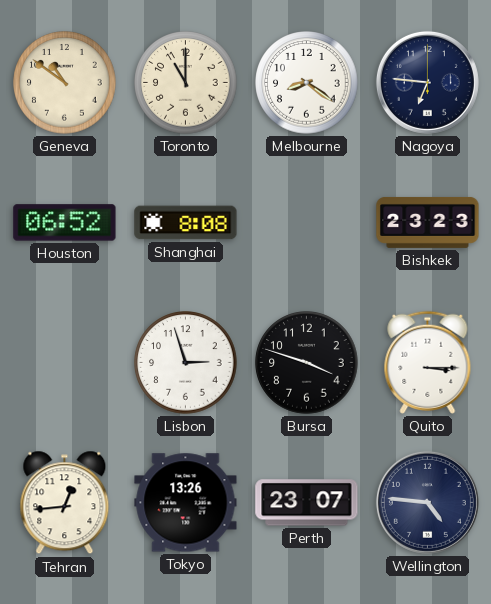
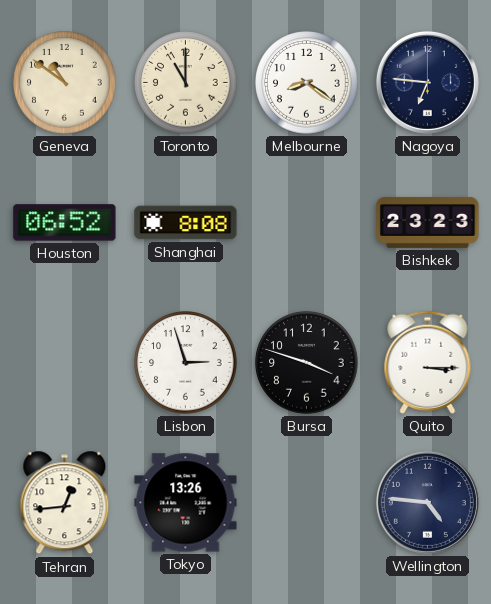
Perth: 23:07 -> none
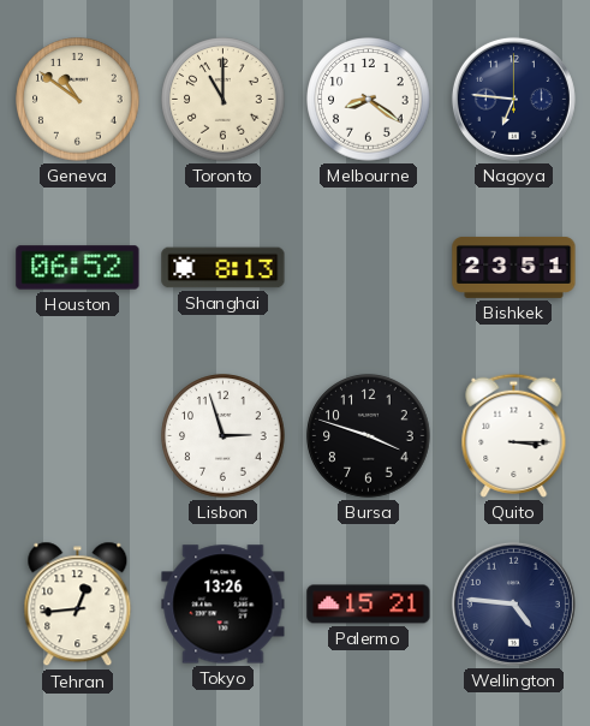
Shanghai: 8:08 -> 8:13
Bishkek: 23:23 -> 23:51
Palermo: none -> 15:21
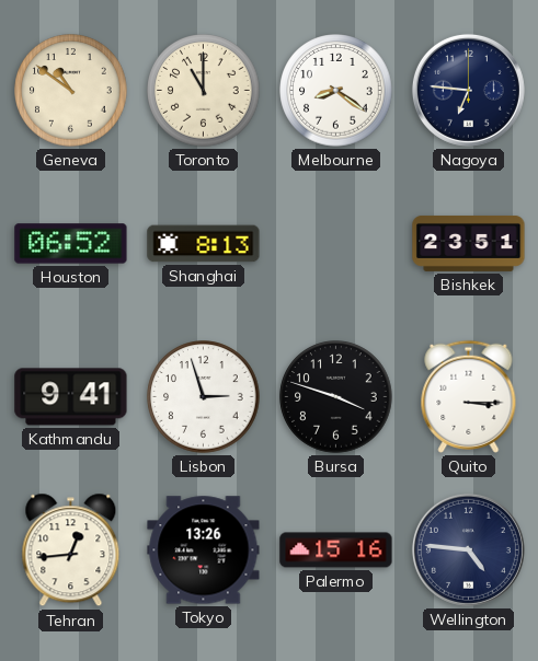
Kathmandu: none -> 9:41
Palermo: 15:21 -> 15:16
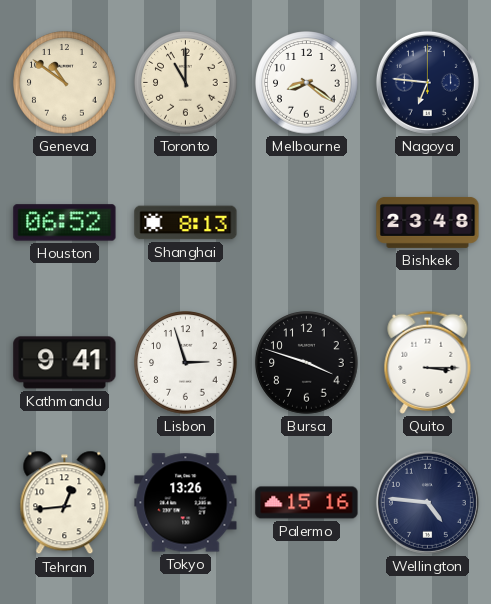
Bishkek: 23:51 -> 23:48
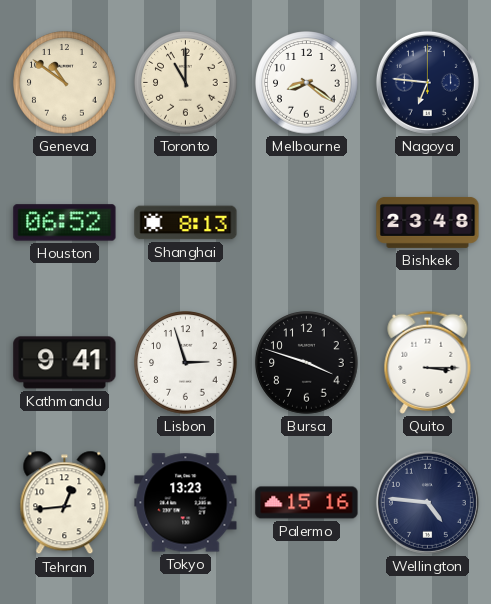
Tokyo: 13:26 -> 13:23
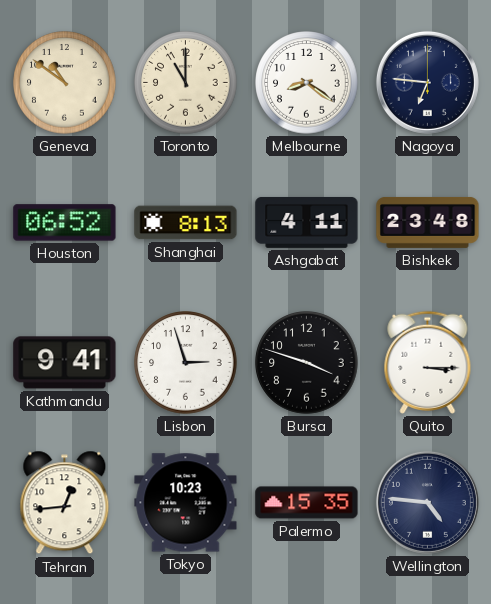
Ashgabat: none -> 4:11
Tokyo: 13:23 -> 10:23
Palermo: 15:16 -> 15:35
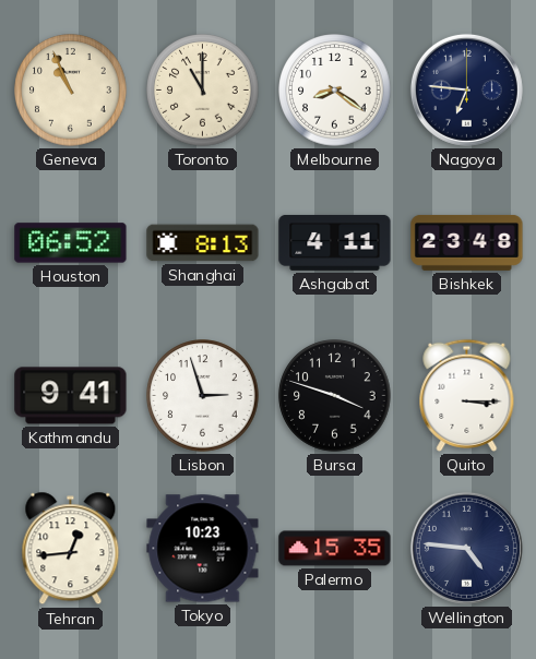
Geneva: 10:51 -> 10:56
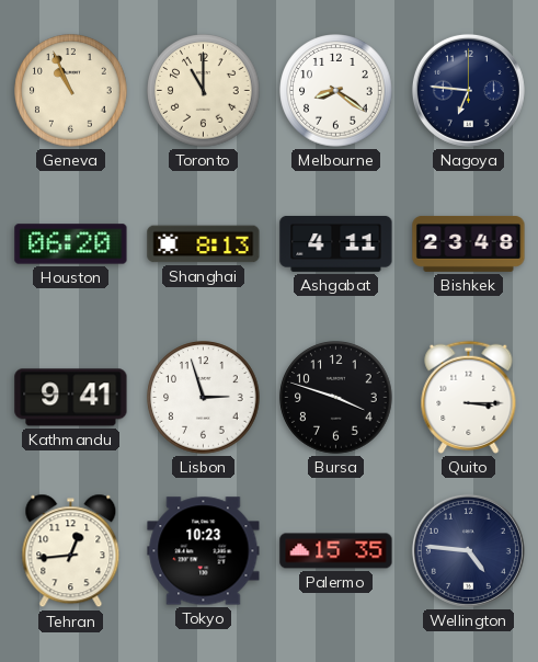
Houston: 06:52 -> 06:20
